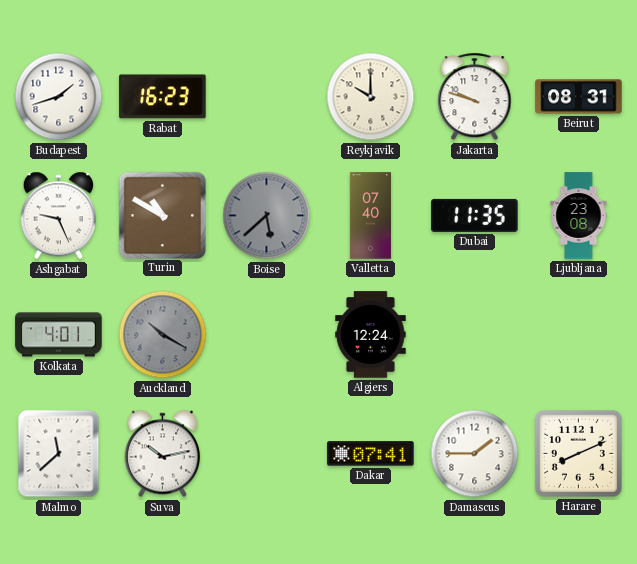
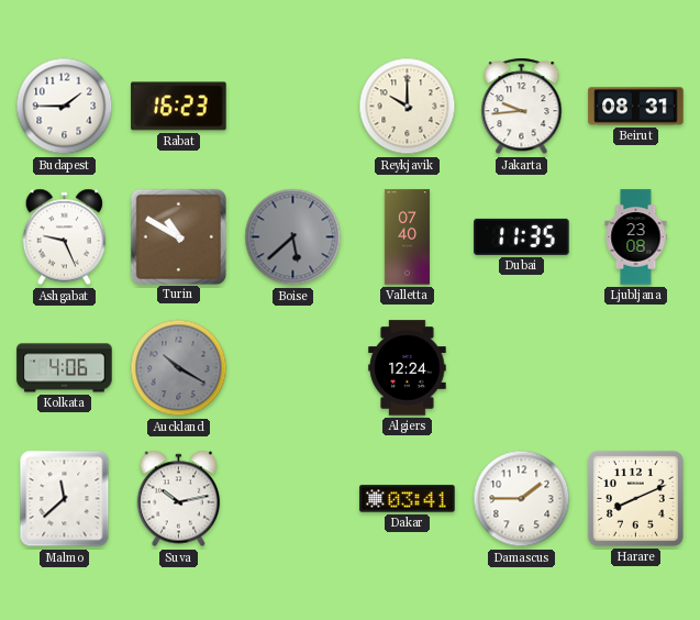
Budapest: 1:42 -> 1:45
Jakarta: 9:48 -> 9:44
Kolkata: 4:01 -> 4:06
Dakar: 07:41 -> 03:41
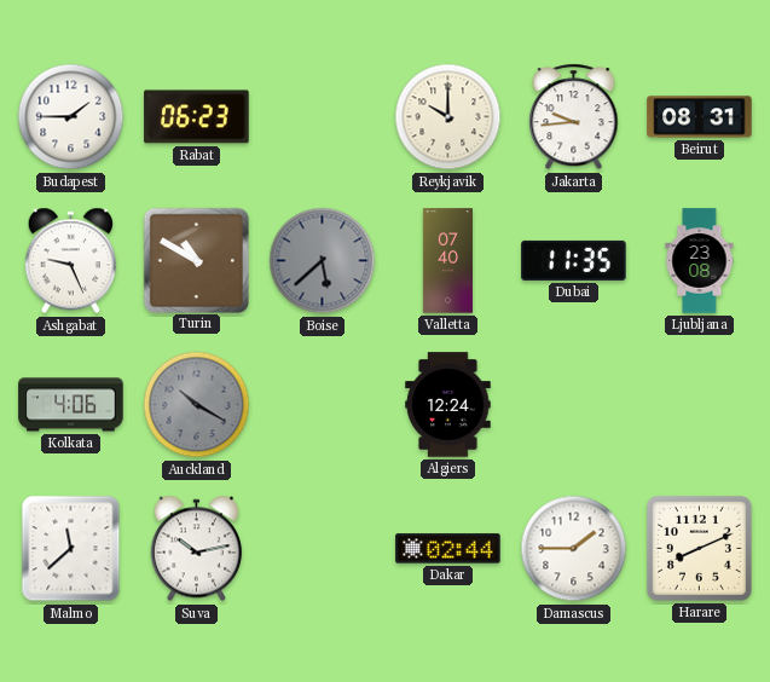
Rabat: 16:23 -> 06:23
Dakar: 03:41 -> 02:44
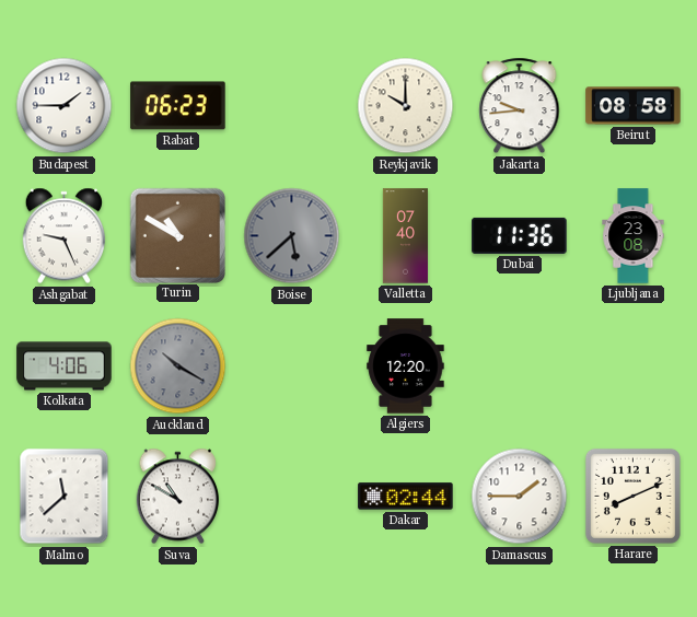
Beirut: 08:31 -> 08:58
Dubai: 11:35 -> 11:36
Algiers: 12:24 -> 12:20
Suva: 10:13 -> 10:50
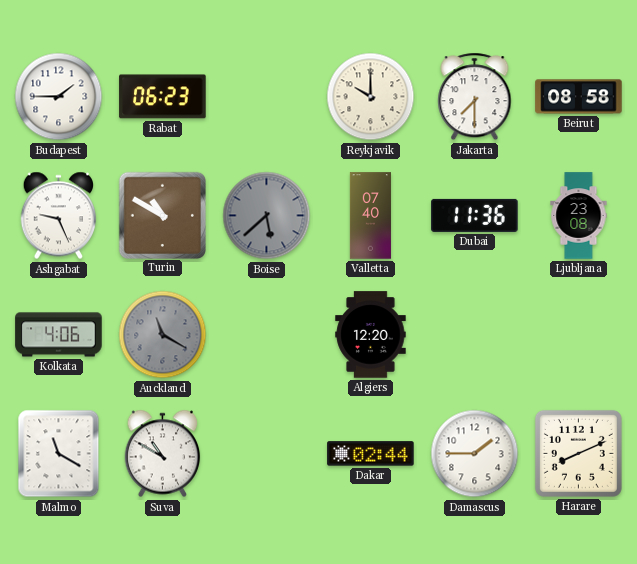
Jakarta: 9:44 -> 7:30
Auckland: 10:20 -> 11:20
Malmo: 11:38 -> 11:20
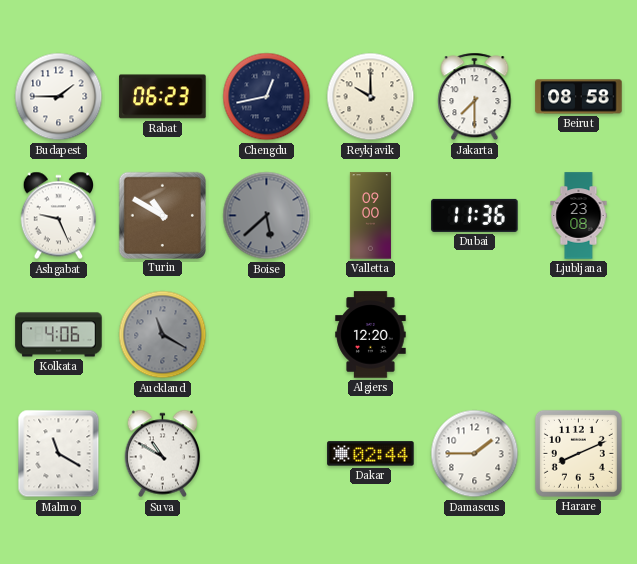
Chengdu: none -> 12:43
Valletta: 07:40 -> 09:00
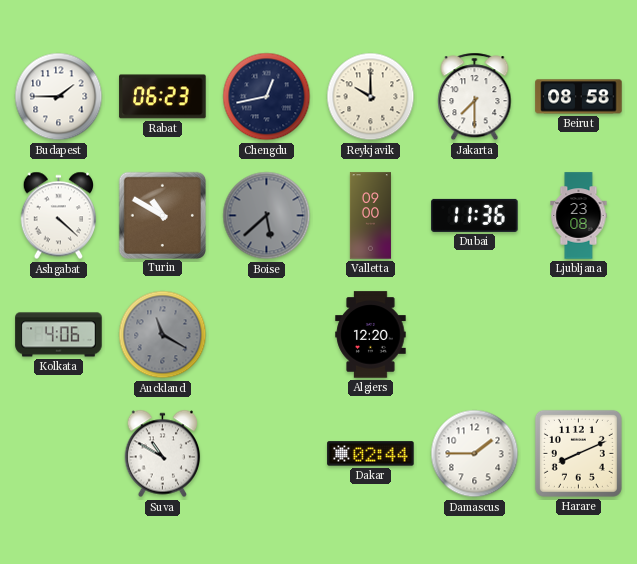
Ashgabat: 9:26 -> 4:22
Malmo: 11:20 -> none
